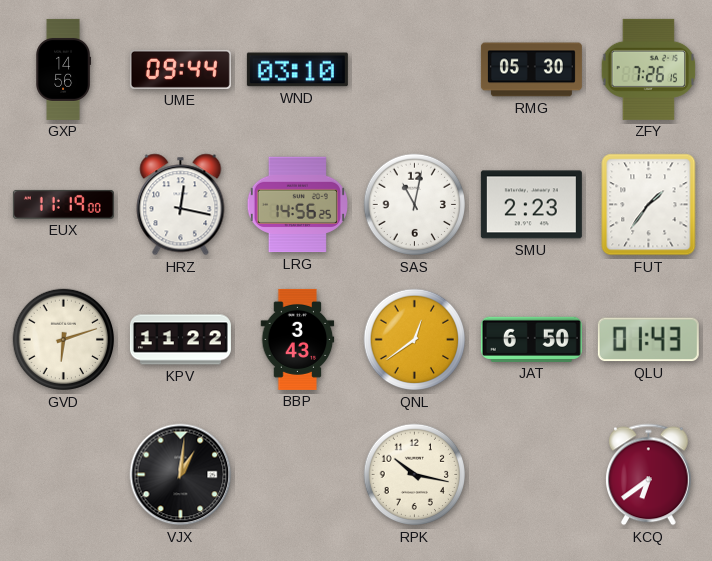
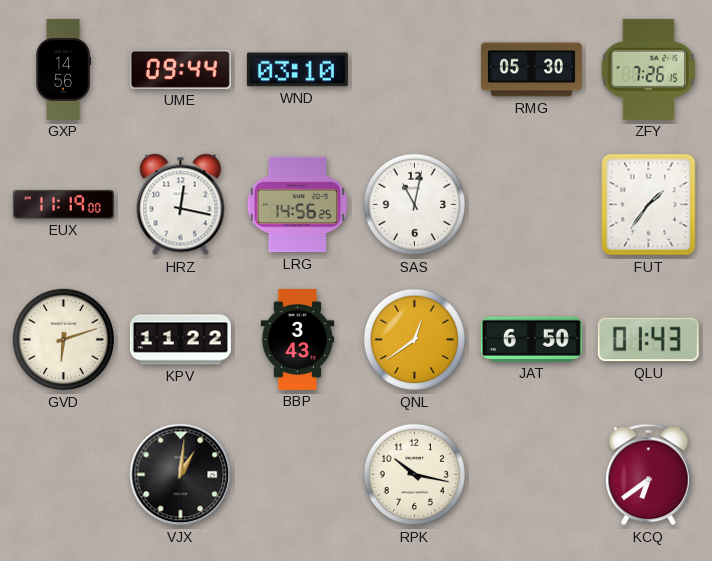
SMU: 2:23 -> none
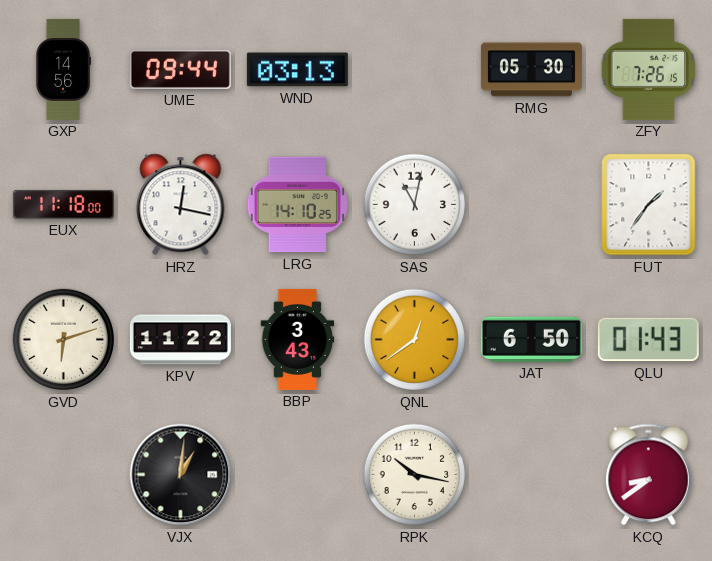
WND: 03:10 -> 03:13
EUX: 11:19 -> 11:18
LRG: 14:56 -> 14:10
KCQ: 6:39 -> 8:39
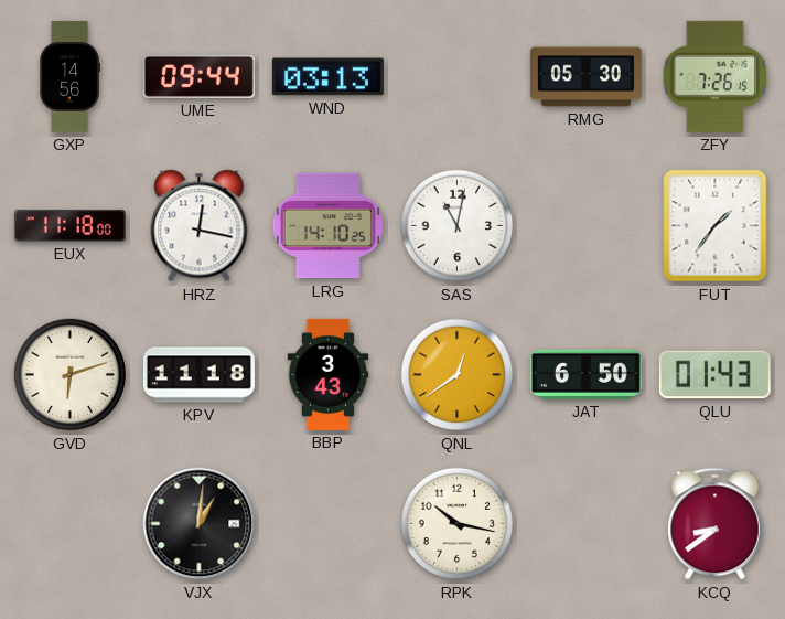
KPV: 11:22 -> 11:18
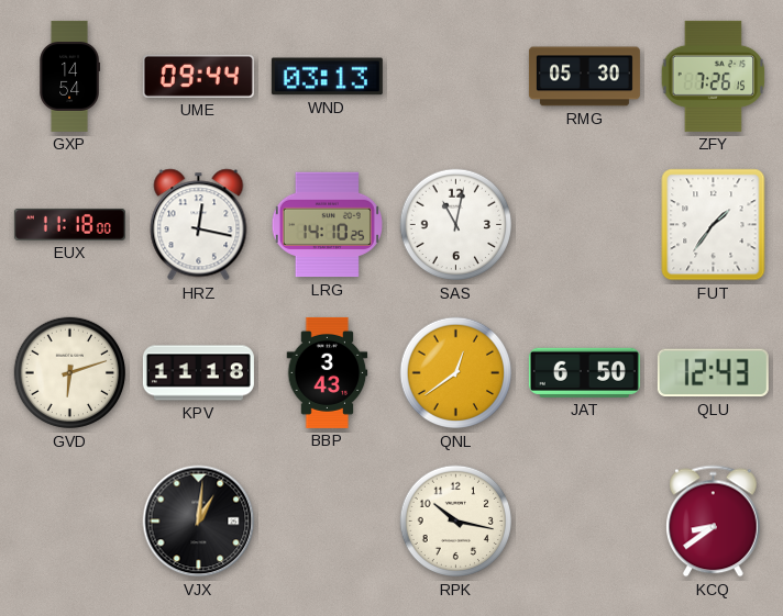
GXP: 14:56 -> 14:54
QLU: 01:43 -> 12:43
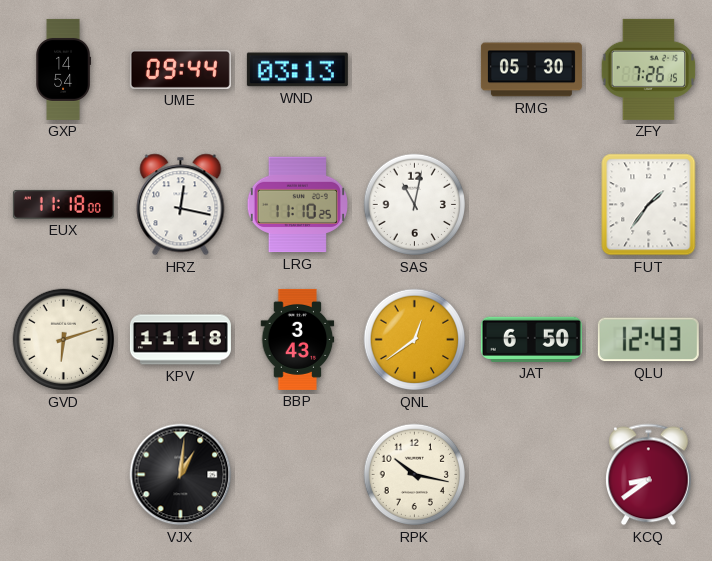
LRG: 14:10 -> 11:10
